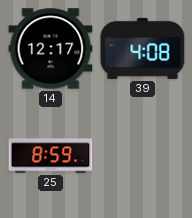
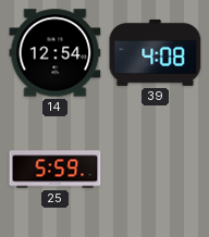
14: 12:17 -> 12:54
25: 8:59 -> 5:59
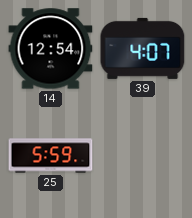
39: 4:08 -> 4:07
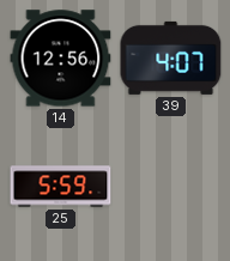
14: 12:54 -> 12:56
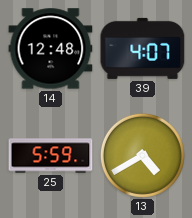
14: 12:56 -> 12:48
13: none -> 4:40
